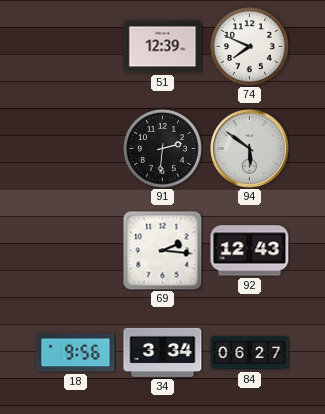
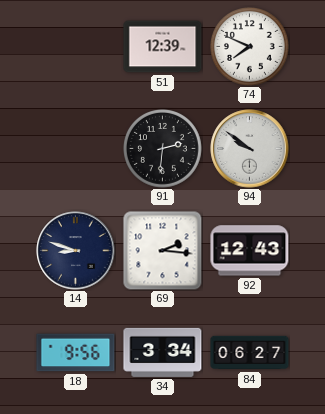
94: 5:51 -> 9:51
14: none -> 8:48
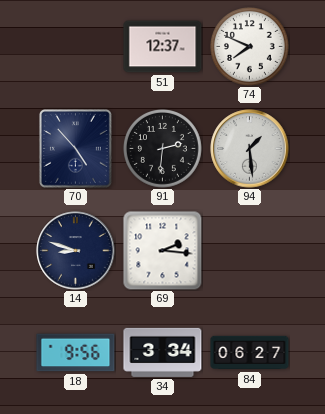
51: 12:39 -> 12:37
70: none -> 4:53
94: 9:51 -> 1:29
92: 12:43 -> none
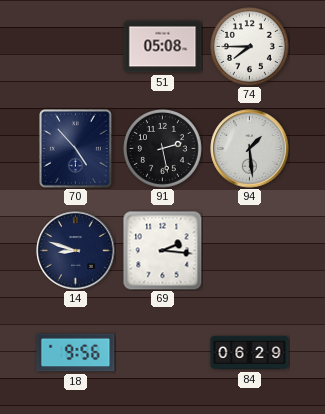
51: 12:37 -> 05:08
74: 7:49 -> 7:45
91: 2:31 -> 2:28
34: 3:34 -> none
84: 06:27 -> 06:29
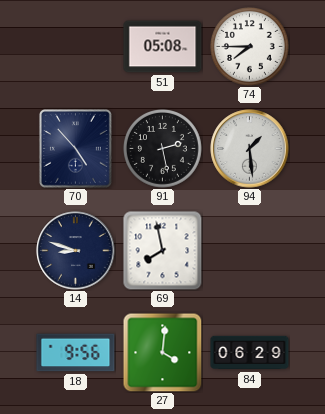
69: 2:16 -> 7:58
27: none -> 4:01
